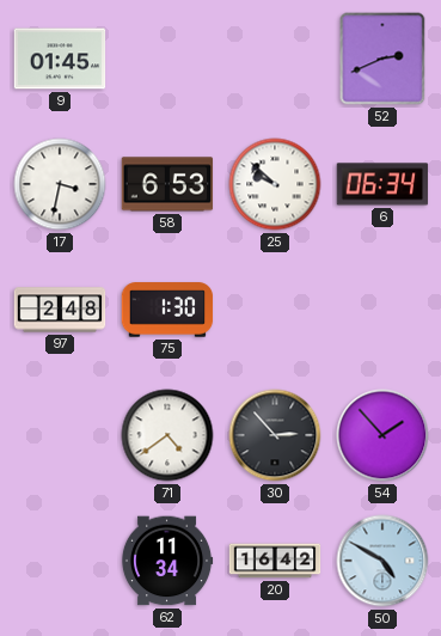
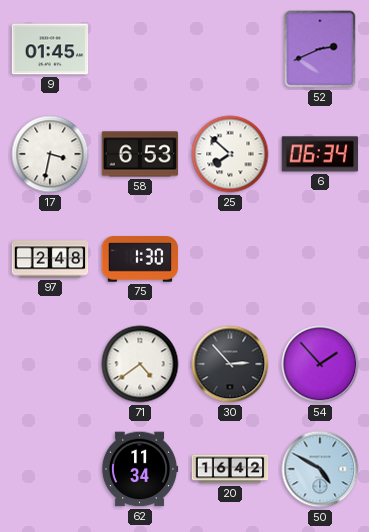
25: 9:52 -> 7:52
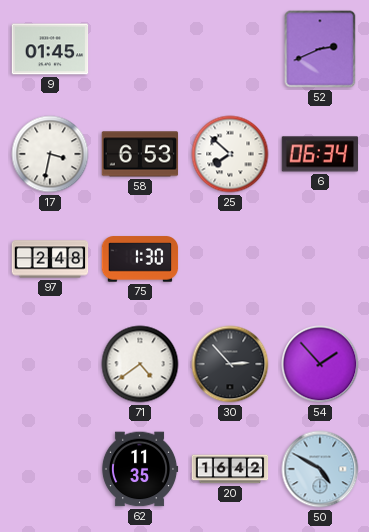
62: 11:34 -> 11:35
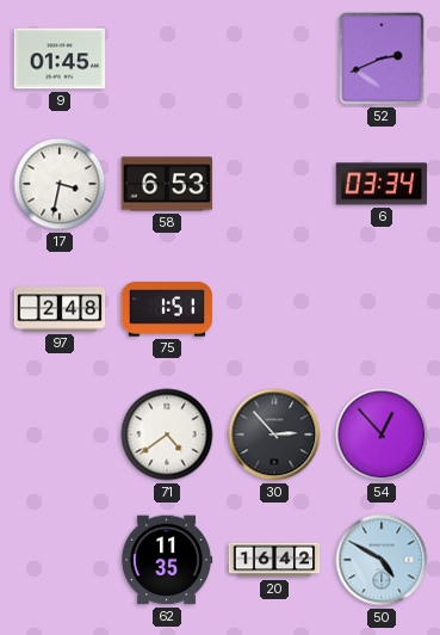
25: 7:52 -> none
6: 06:34 -> 03:34
75: 1:30 -> 1:51
54: 1:53 -> 12:53
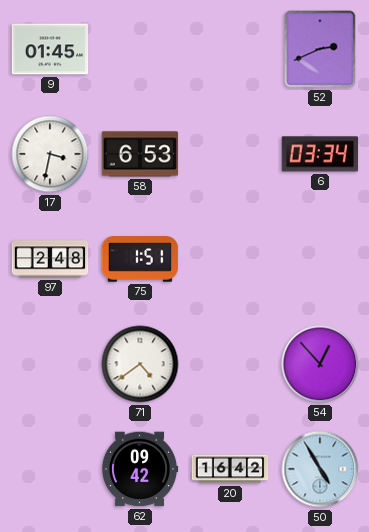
30: 2:53 -> none
62: 11:35 -> 09:42
50: 4:50 -> 4:55
